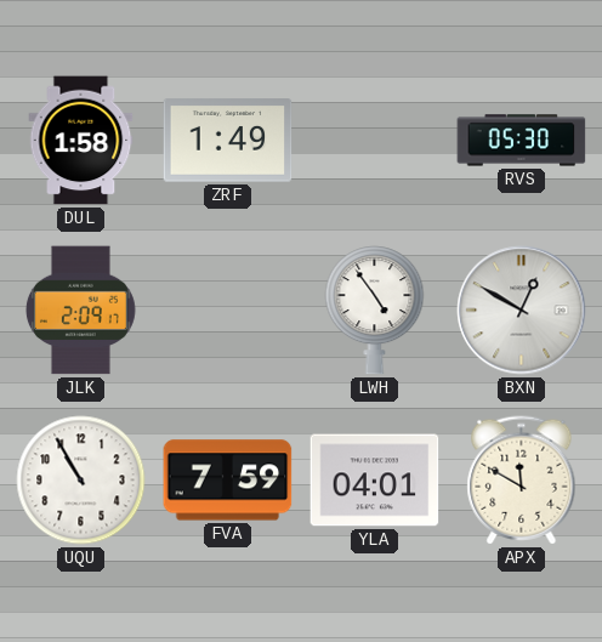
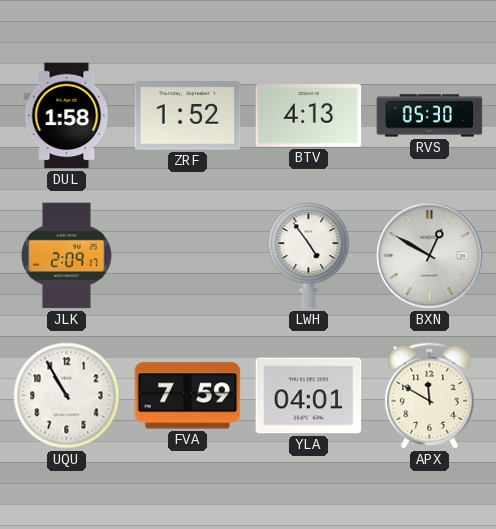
ZRF: 1:49 -> 1:52
BTV: none -> 4:13
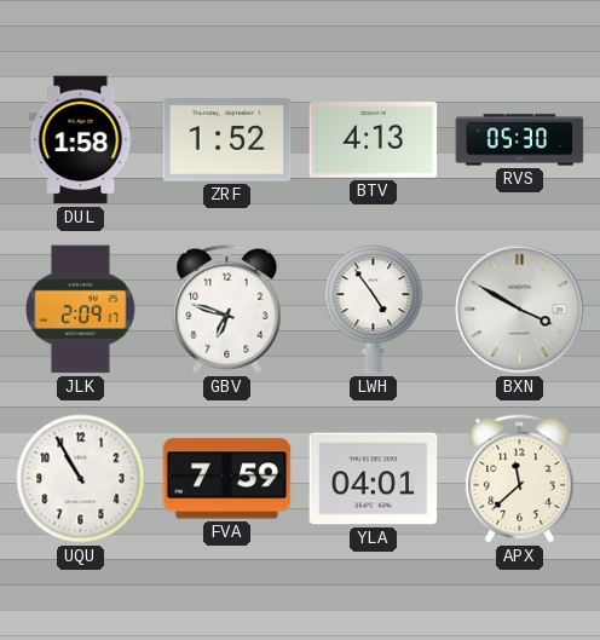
GBV: none -> 6:48
BXN: 12:50 -> 3:50
APX: 11:50 -> 11:38
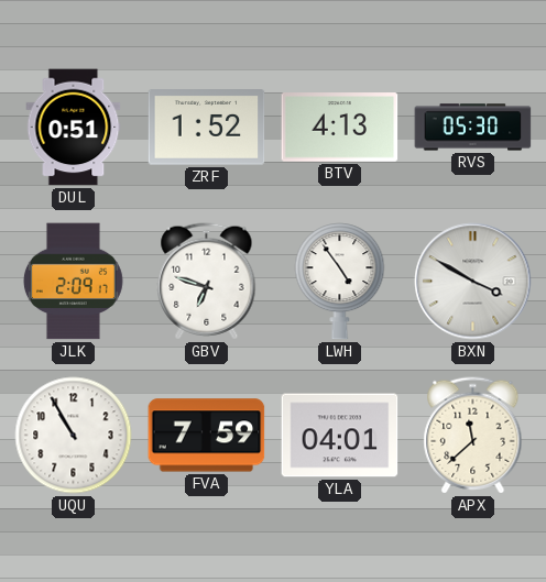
DUL: 1:58 -> 0:51
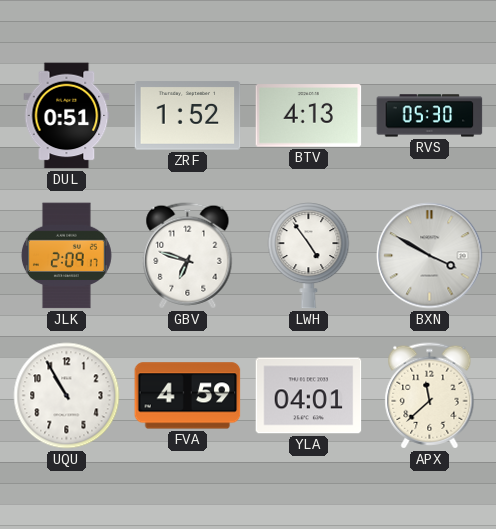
FVA: 7:59 -> 4:59
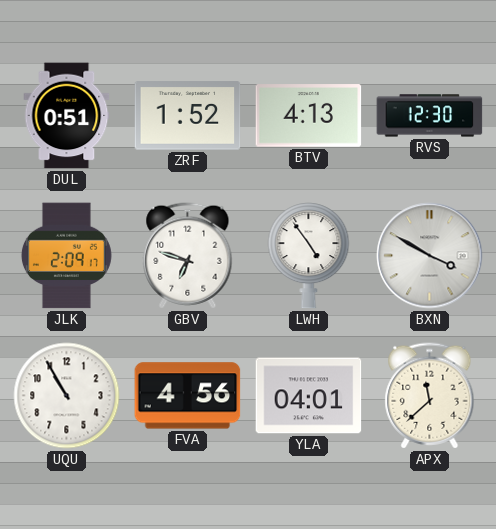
RVS: 05:30 -> 12:30
FVA: 4:59 -> 4:56
